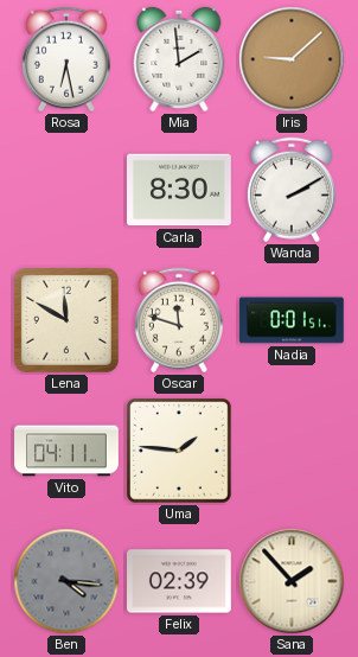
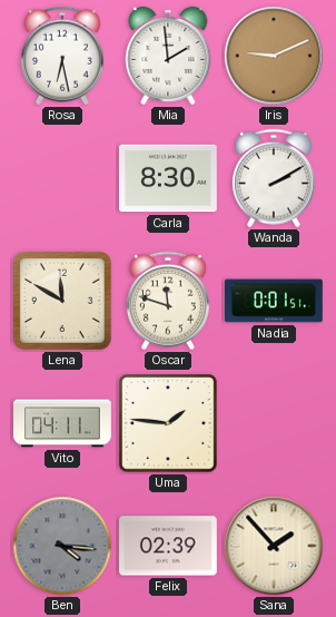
Iris: 9:08 -> 9:11
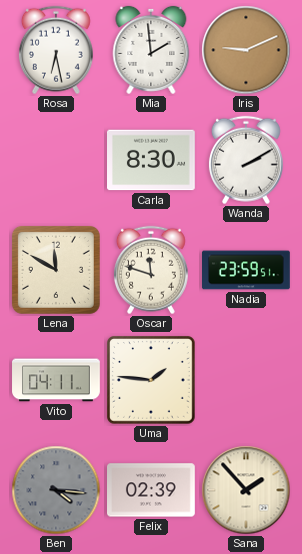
Nadia: 0:01 -> 23:59
